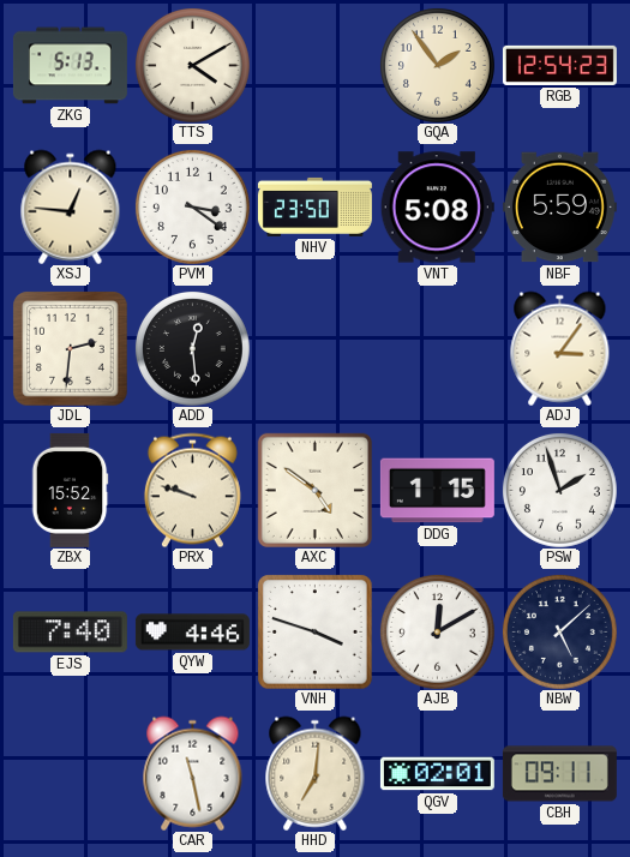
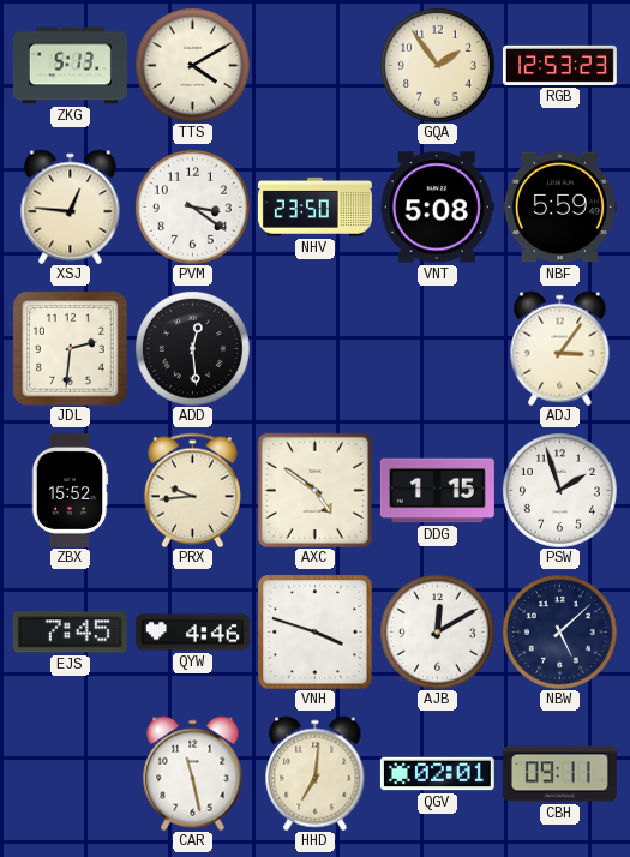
RGB: 12:54 -> 12:53
PRX: 9:48 -> 9:44
EJS: 7:40 -> 7:45
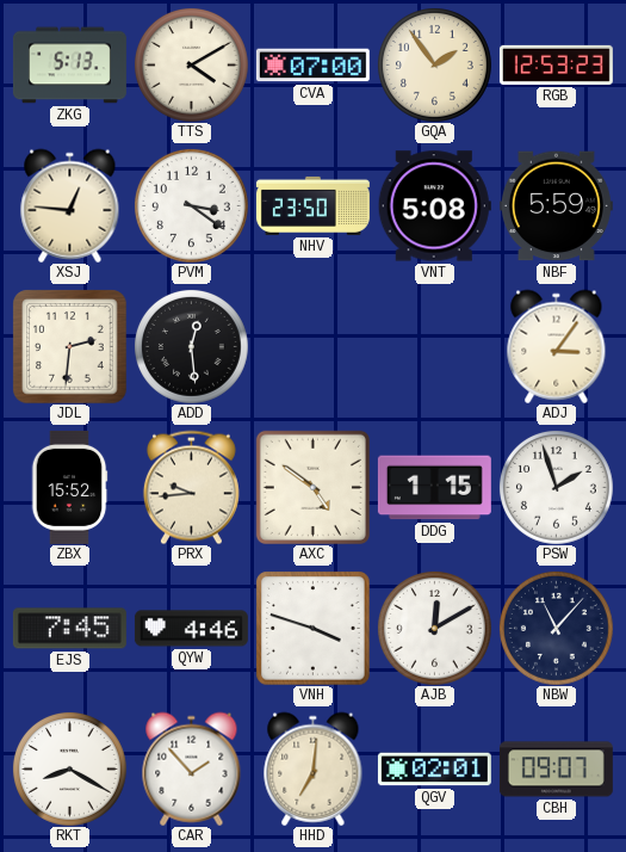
CVA: none -> 07:00
NBW: 5:08 -> 11:07
RKT: none -> 8:20
CAR: 11:28 -> 1:53
CBH: 09:11 -> 09:07
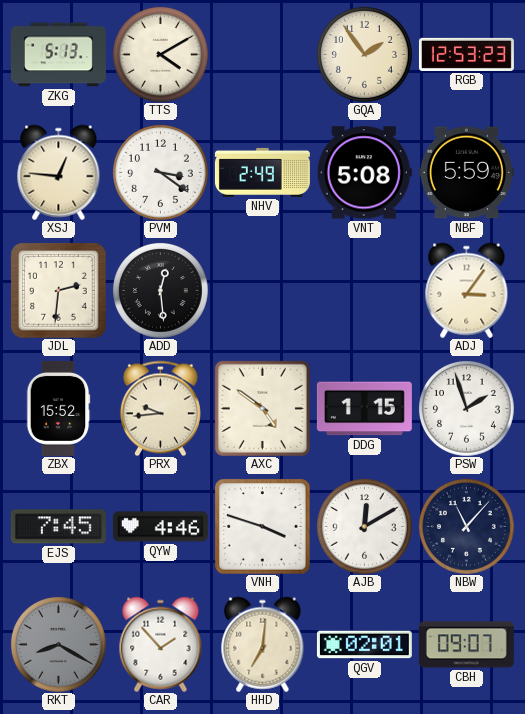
CVA: 07:00 -> none
NHV: 23:50 -> 2:49
RKT dial: white -> grey
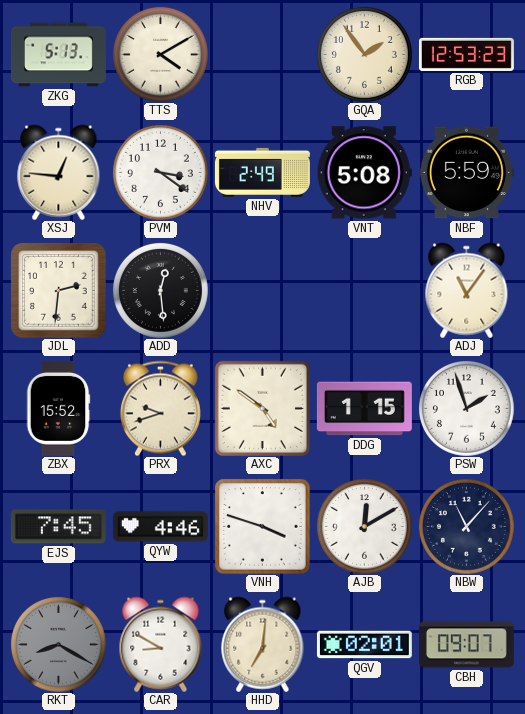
ADJ: 3:06 -> 11:06
PRX: 9:44 -> 9:42
CAR: 1:53 -> 8:50
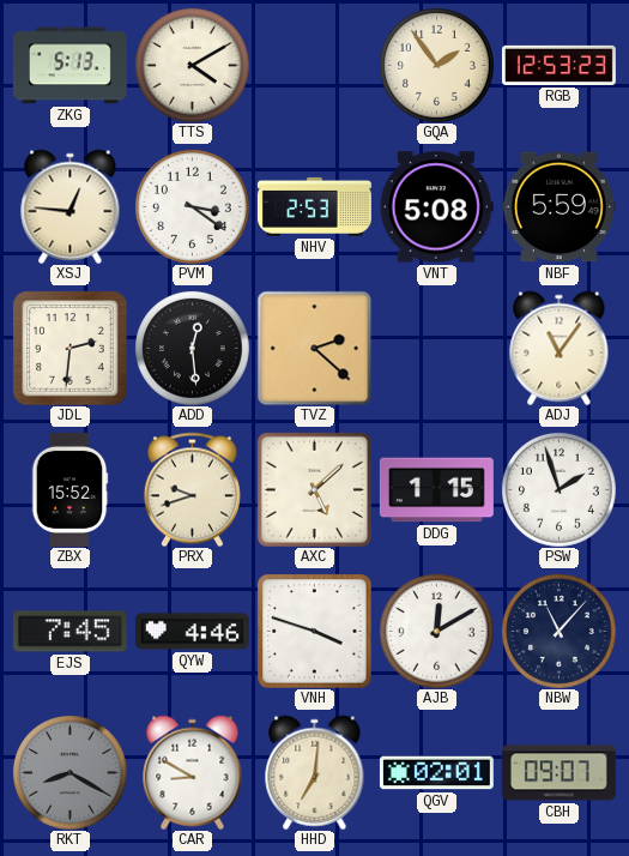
NHV: 2:49 -> 2:53
TVZ: none -> 2:22
AXC: 4:51 -> 5:08
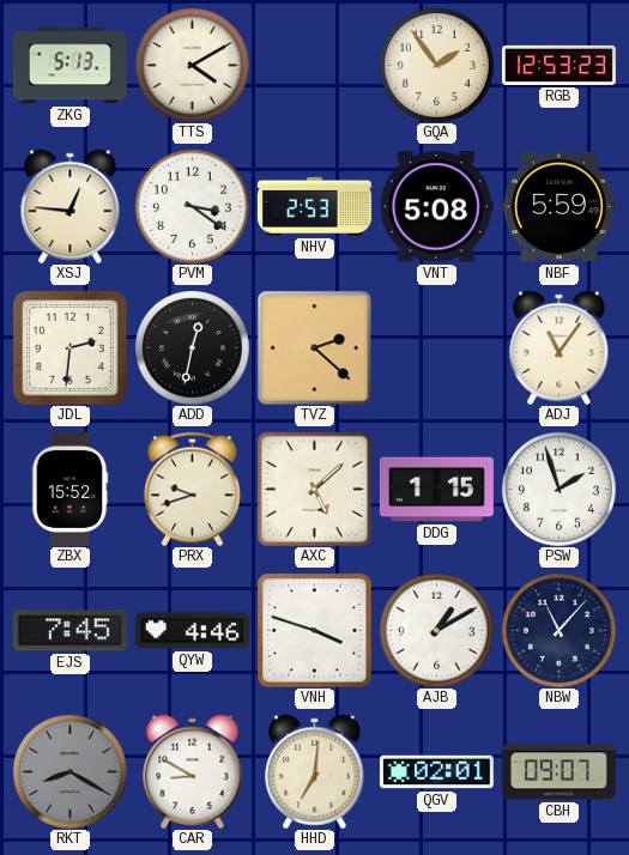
ADD: 12:29 -> 12:32
AJB: 12:10 -> 1:10
